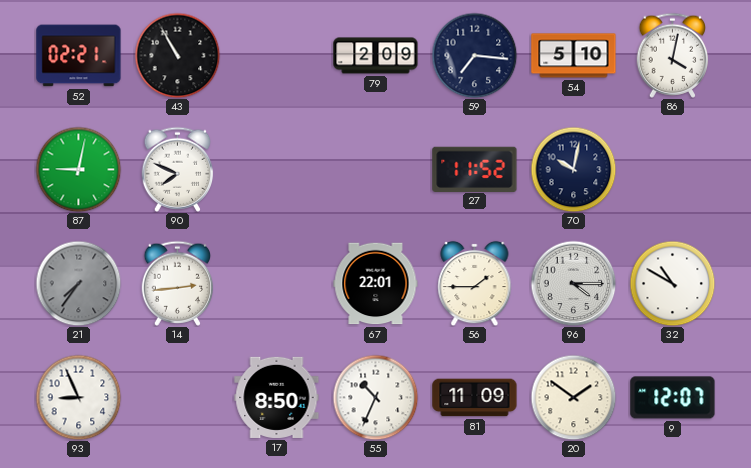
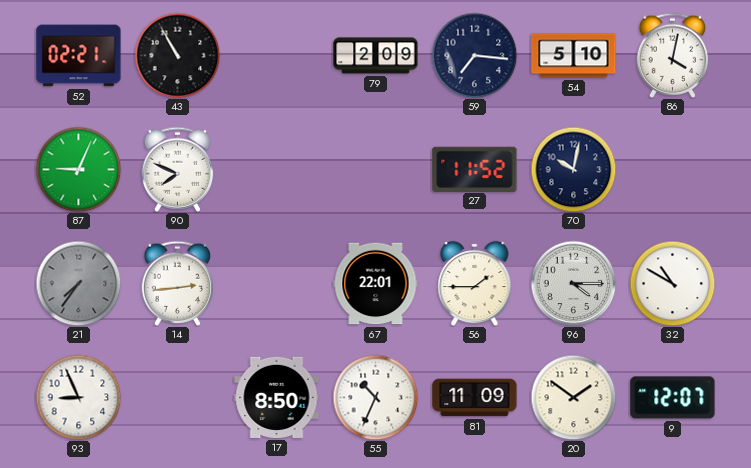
87: 9:02 -> 9:04
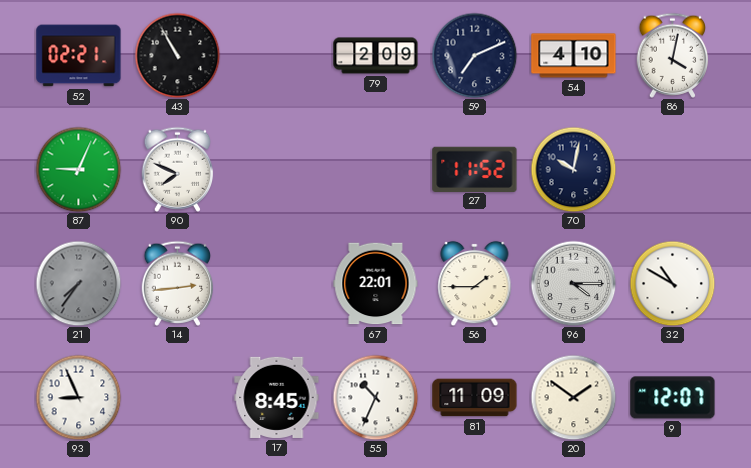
59: 7:16 -> 7:11
54: 5:10 -> 4:10
17: 8:50 -> 8:45
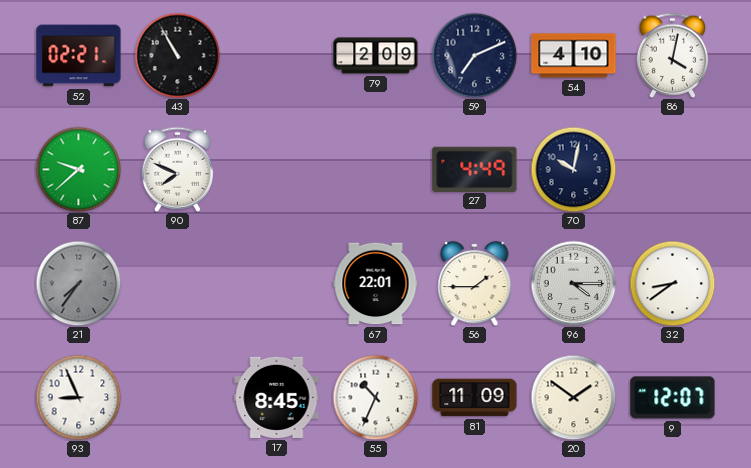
87: 9:04 -> 9:38
27: 11:52 -> 4:49
14: 2:44 -> none
32: 10:50 -> 8:39
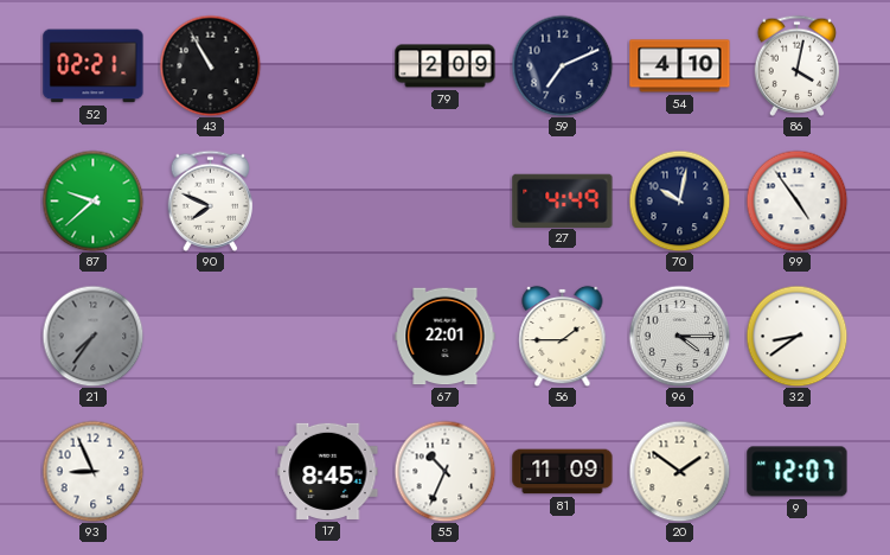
99: none -> 4:54
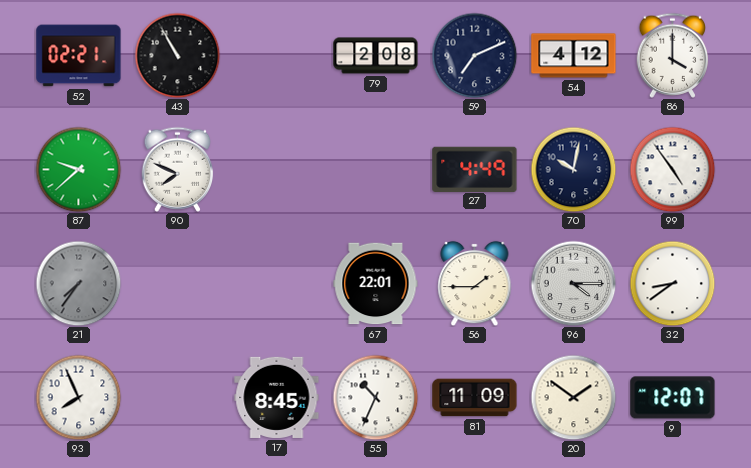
79: 2:09 -> 2:08
54: 4:10 -> 4:12
86: 4:02 -> 4:00
93: 8:56 -> 7:56
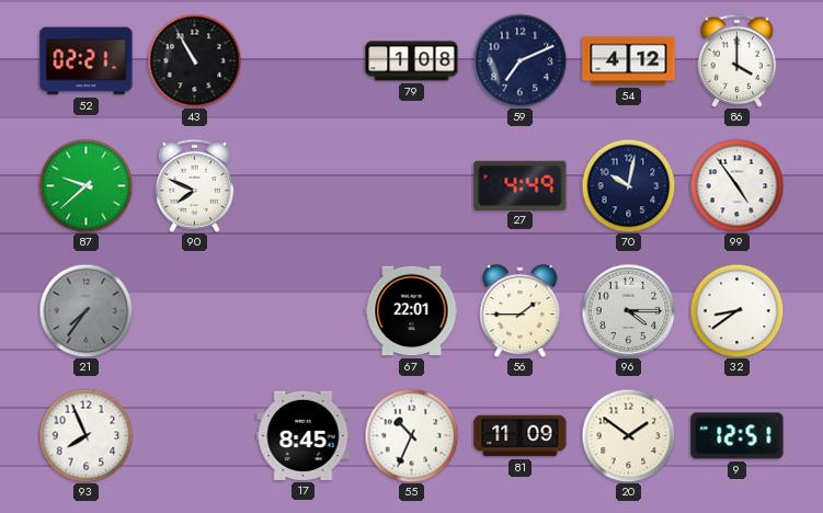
79: 2:08 -> 1:08
9: 12:07 -> 12:51
